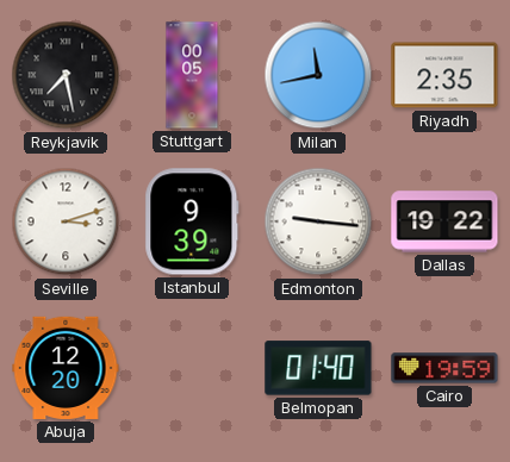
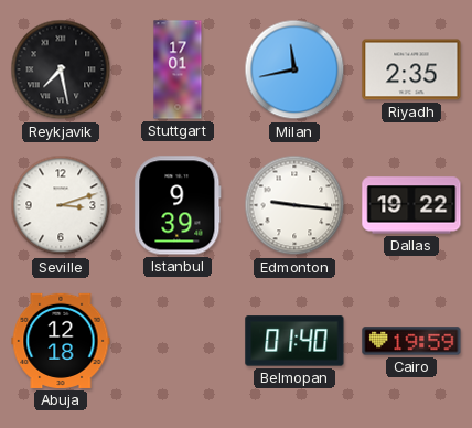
Stuttgart: 00:05 -> 17:01
Abuja: 12:20 -> 12:18
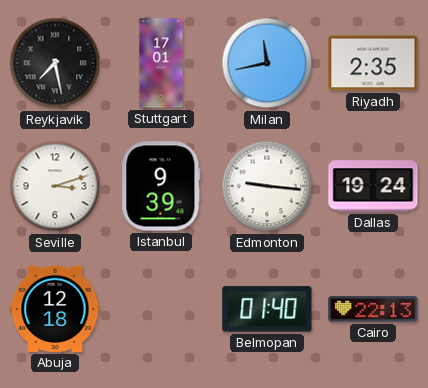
Dallas: 19:22 -> 19:24
Cairo: 19:59 -> 22:13
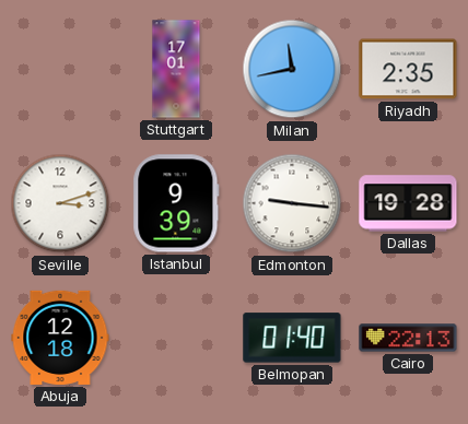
Reykjavik: 7:28 -> none
Dallas: 19:24 -> 19:28
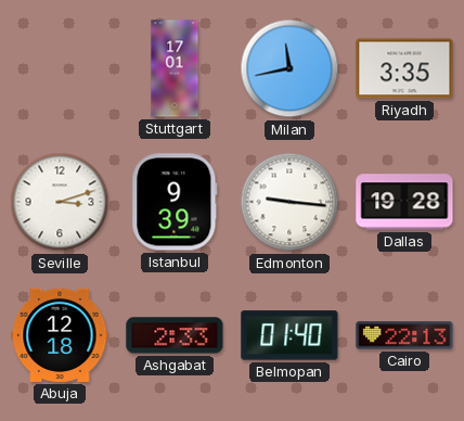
Riyadh: 2:35 -> 3:35
Ashgabat: none -> 2:33
